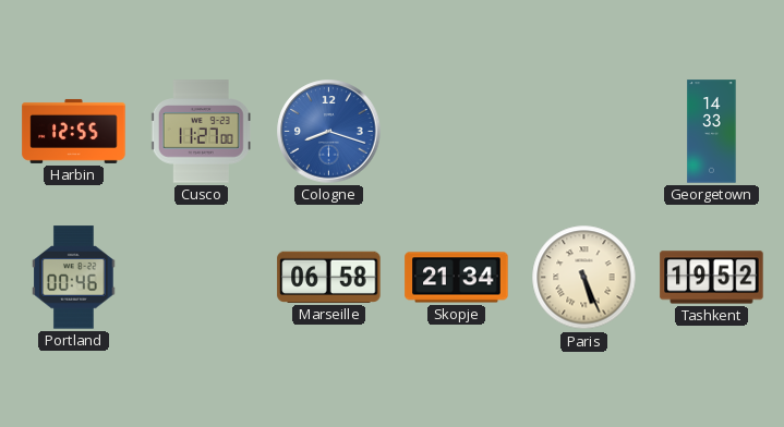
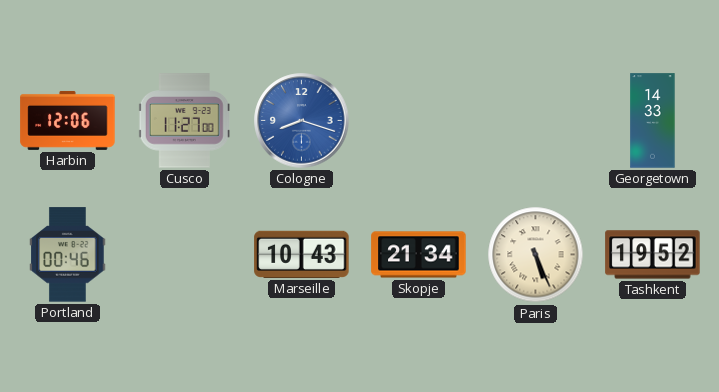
Harbin: 12:55 -> 12:06
Marseille: 06:58 -> 10:43
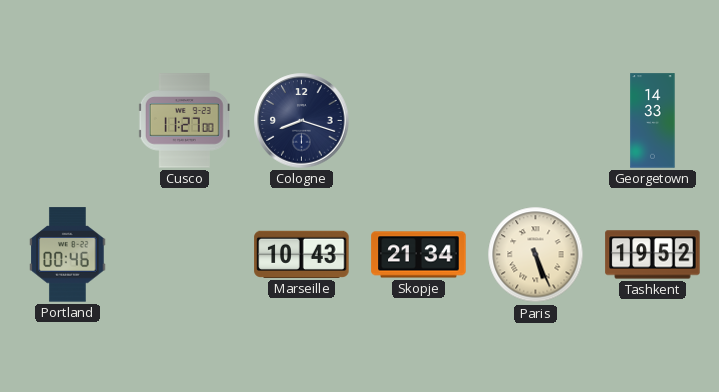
Harbin: 12:06 -> none
Cologne dial: blue -> navy
